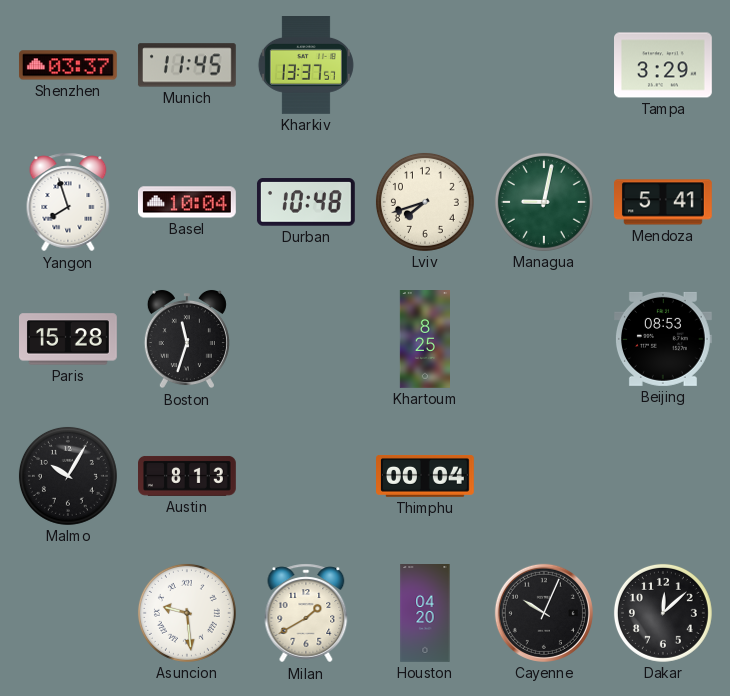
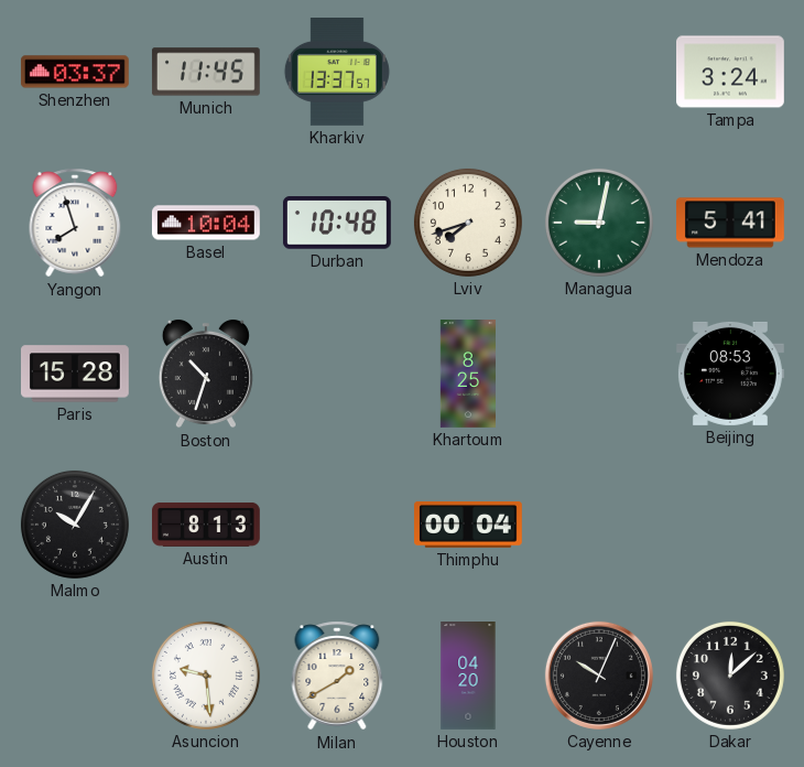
Tampa: 3:29 -> 3:24
Boston: 11:33 -> 10:33
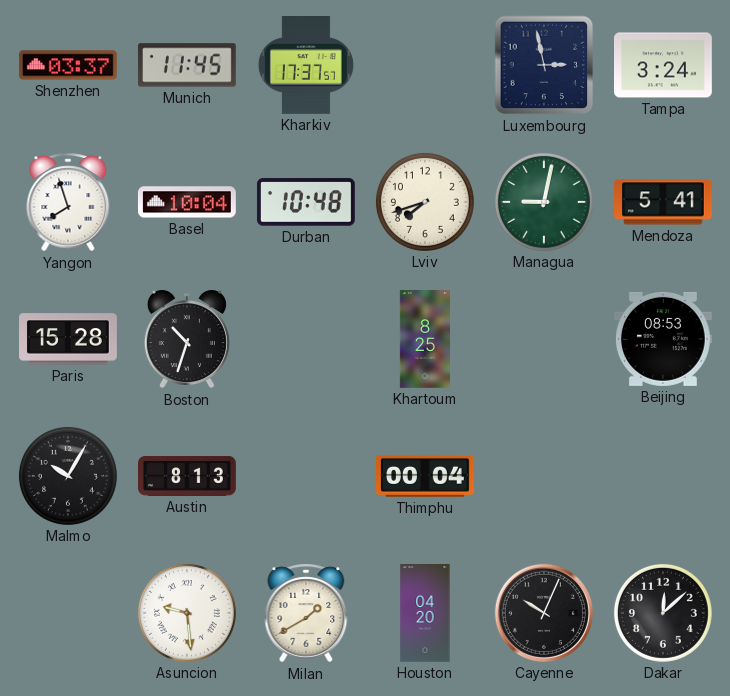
Kharkiv: 13:37 -> 17:37
Luxembourg: none -> 2:58
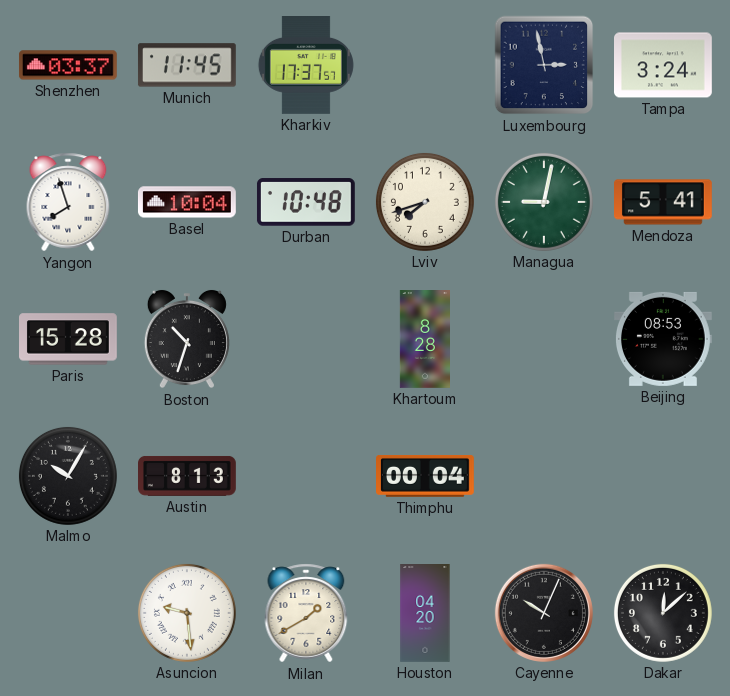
Khartoum: 8:25 -> 8:28
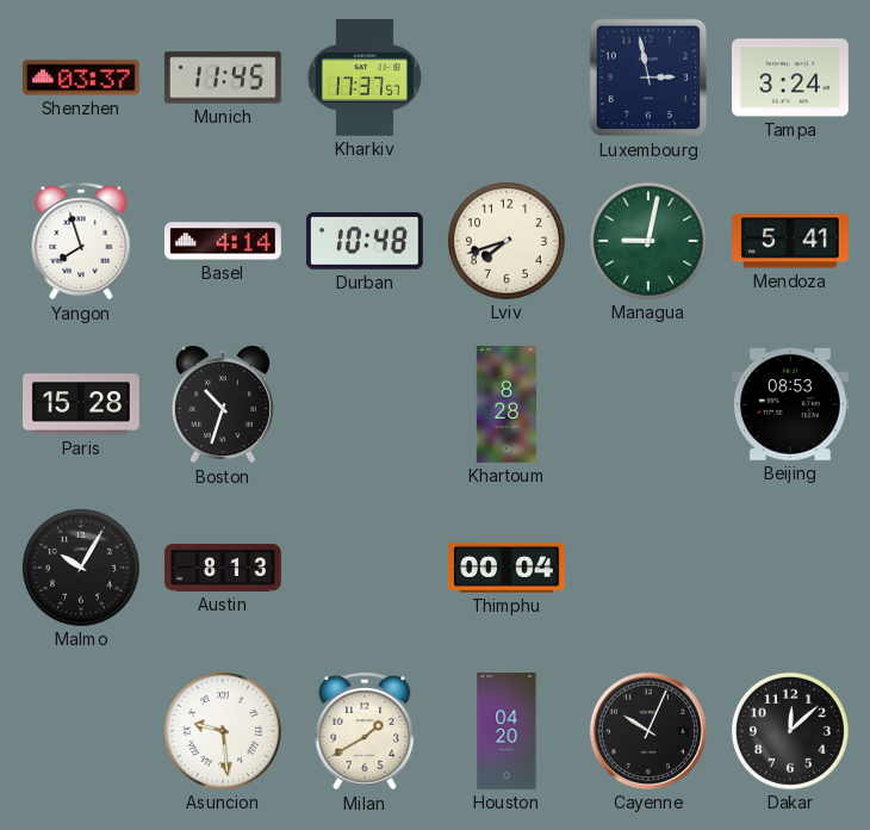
Basel: 10:04 -> 4:14
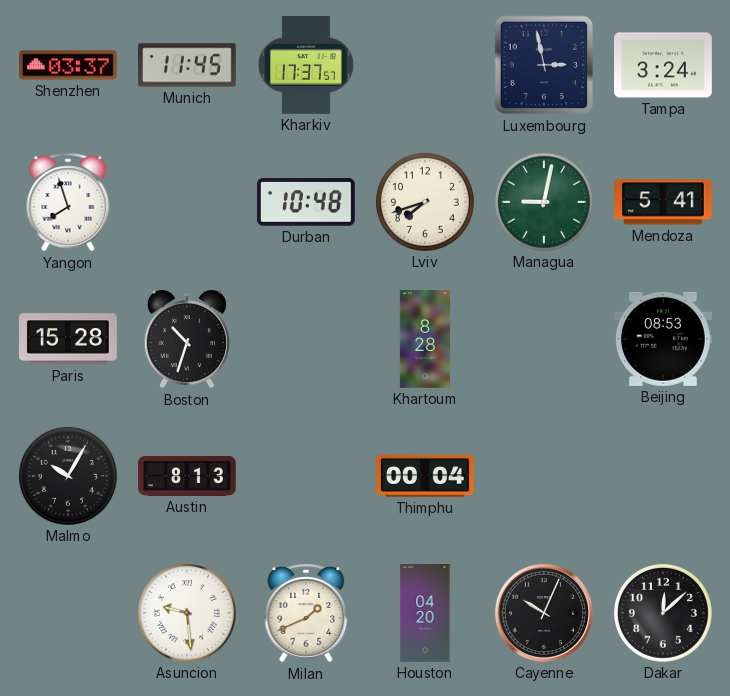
Basel: 4:14 -> none
Milan: 1:40 -> 1:41
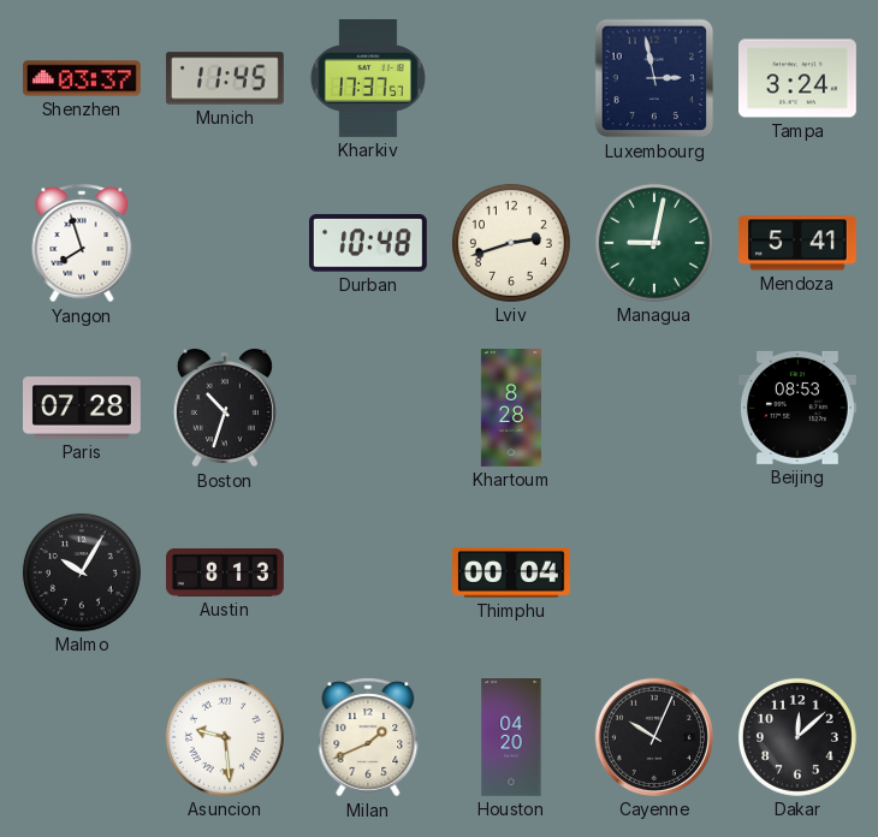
Lviv: 7:42 -> 2:42
Paris: 15:28 -> 07:28
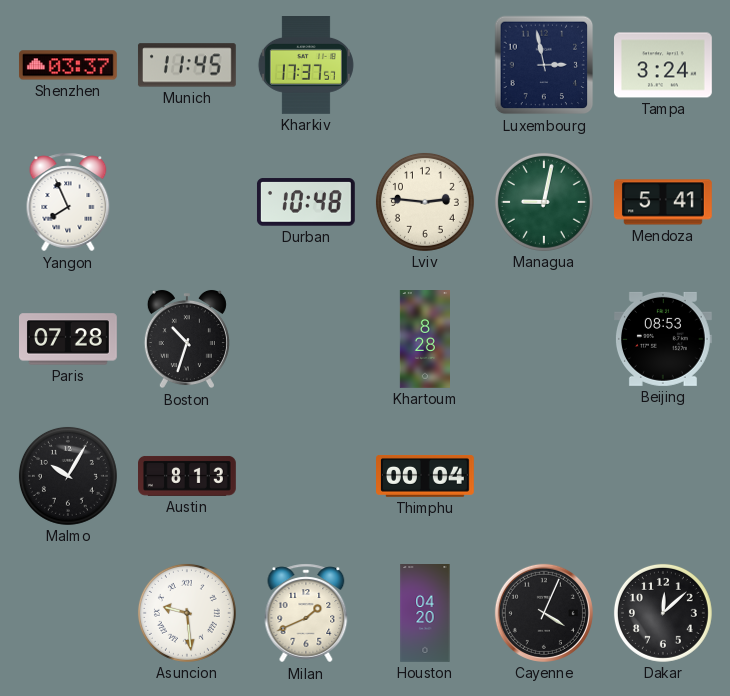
Yangon: 7:57 -> 7:56
Lviv: 2:42 -> 2:46
Cayenne: 10:04 -> 4:04
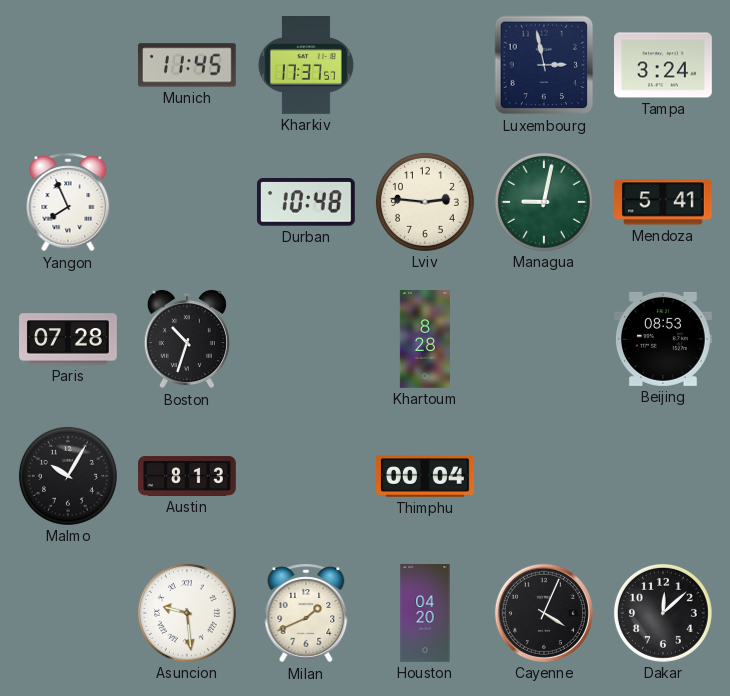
Shenzhen: 03:37 -> none
